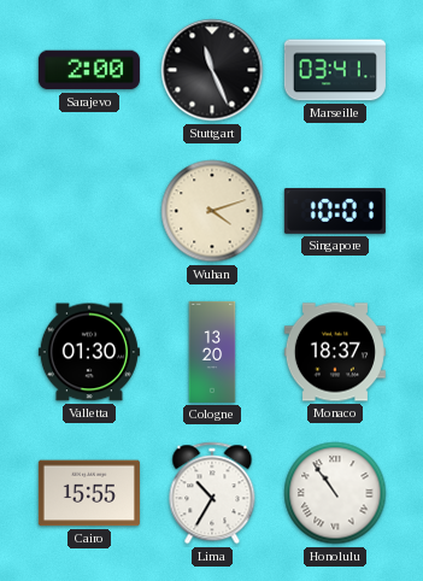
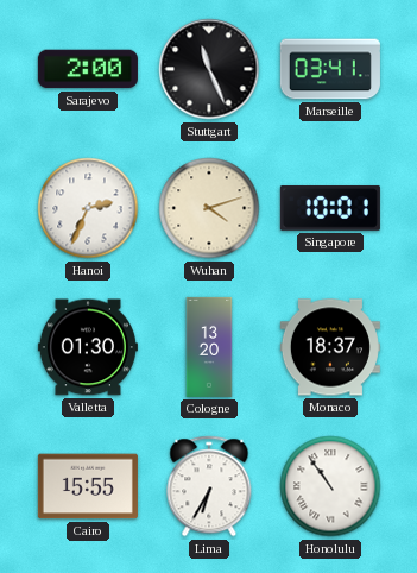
Hanoi: none -> 2:34
Lima: 10:35 -> 6:35
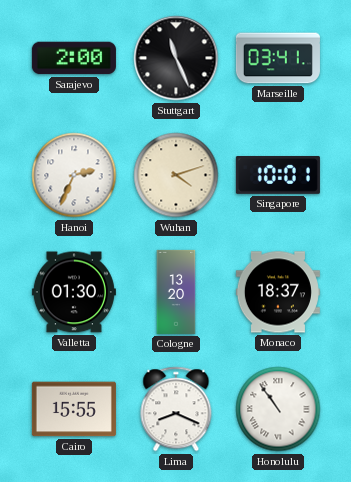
Lima: 6:35 -> 8:19
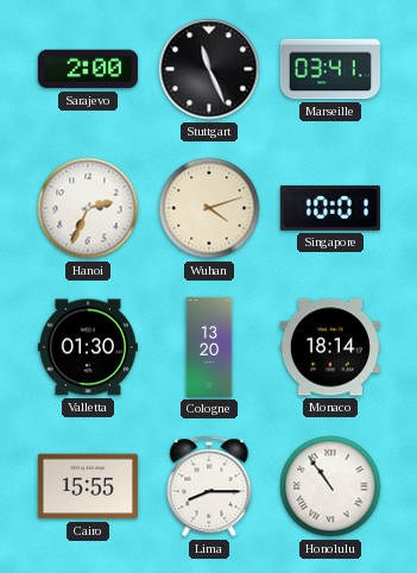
Monaco: 18:37 -> 18:14
Lima: 8:19 -> 8:15
